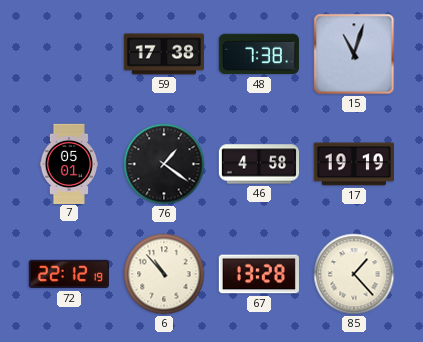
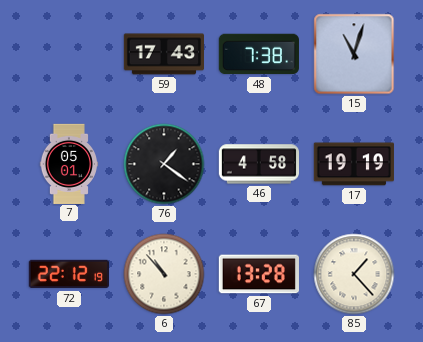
59: 17:38 -> 17:43
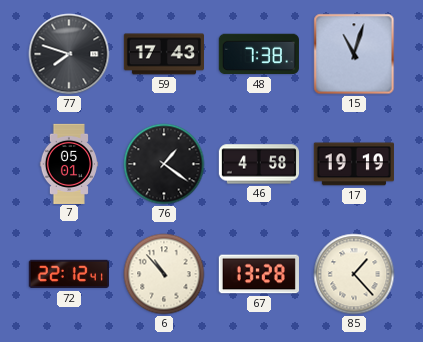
77: none -> 7:48
72: 22:12:19 -> 22:12:41
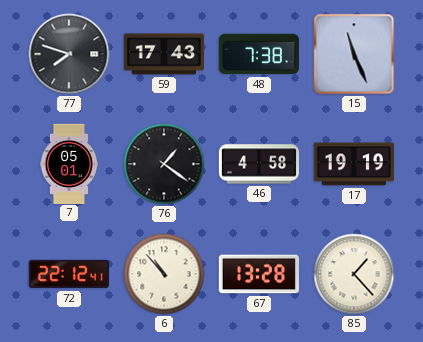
15: 11:03 -> 11:26
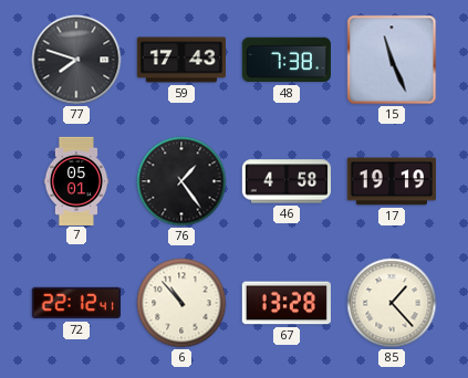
76: 1:21 -> 1:24
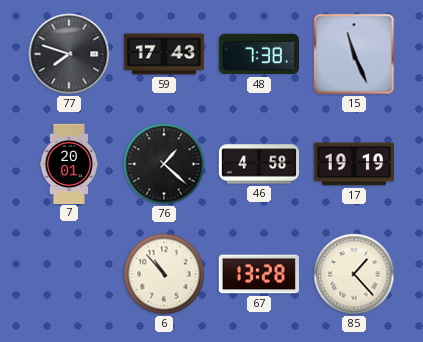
7: 05:01 -> 20:01
76: 1:24 -> 1:22
72: 22:12 -> none
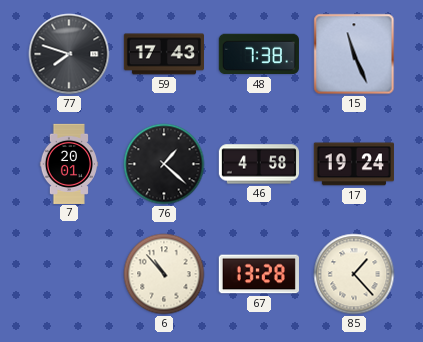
17: 19:19 -> 19:24
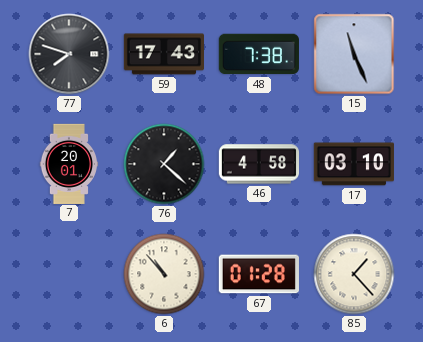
17: 19:24 -> 03:10
67: 13:28 -> 01:28
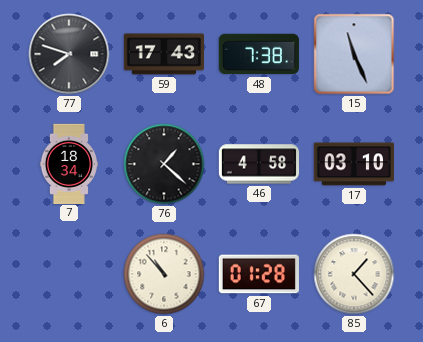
7: 20:01 -> 18:34
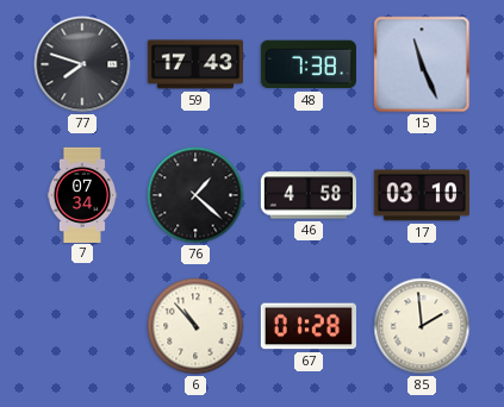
7: 18:34 -> 07:34
85: 1:23 -> 1:59
